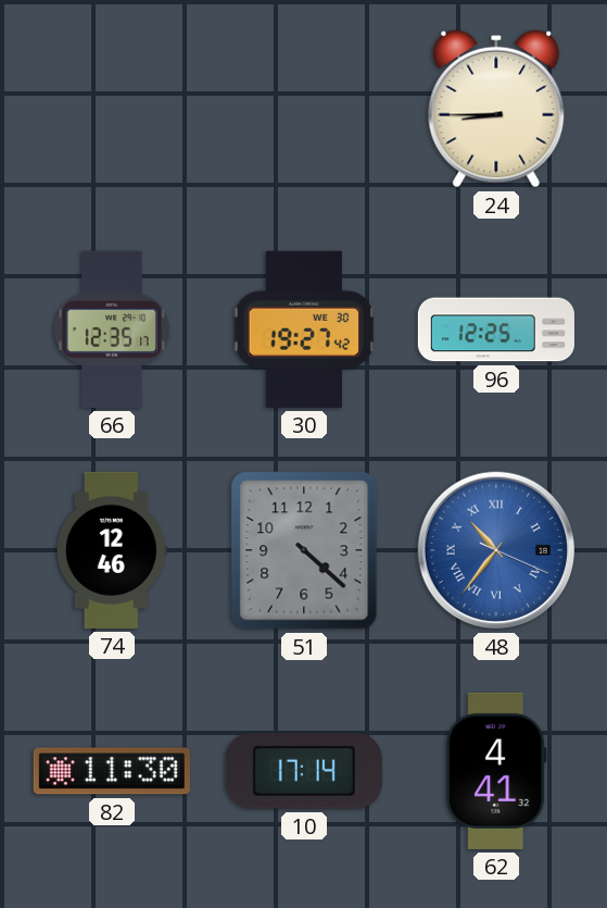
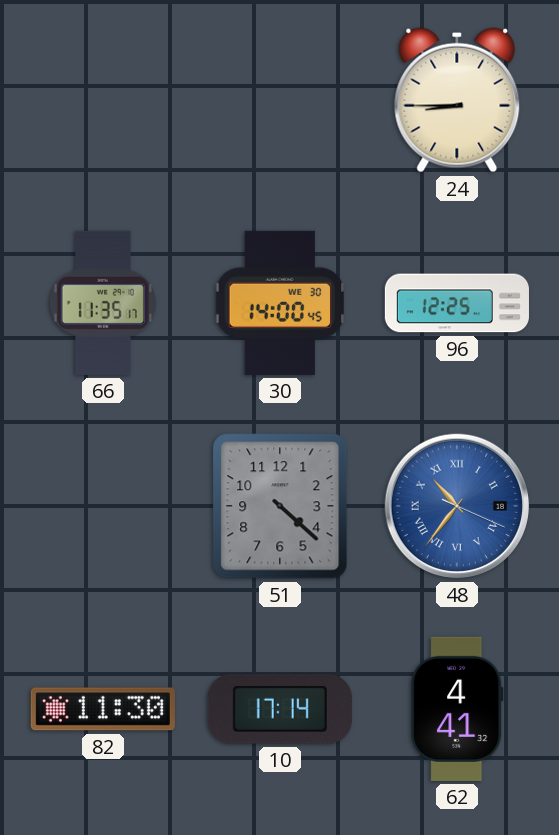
66: 12:35 -> 11:35
30: 19:27 -> 14:00
74: 12:46 -> none
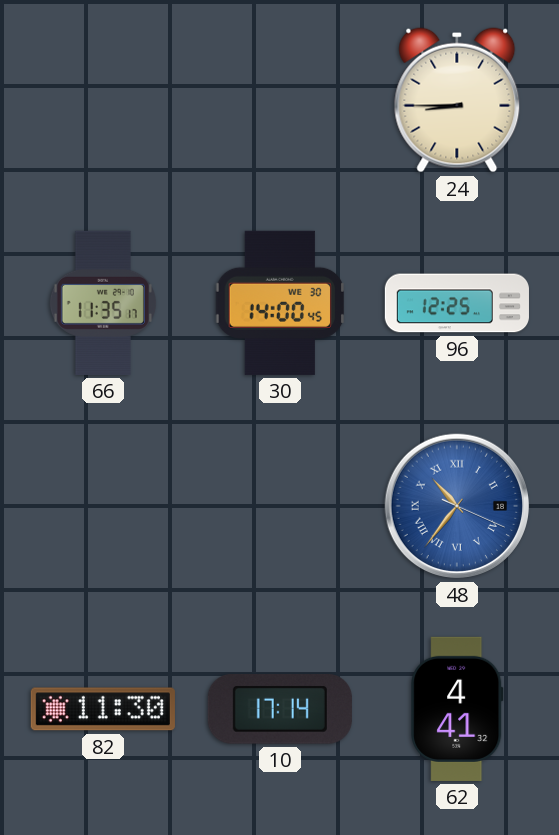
51: 4:22 -> none
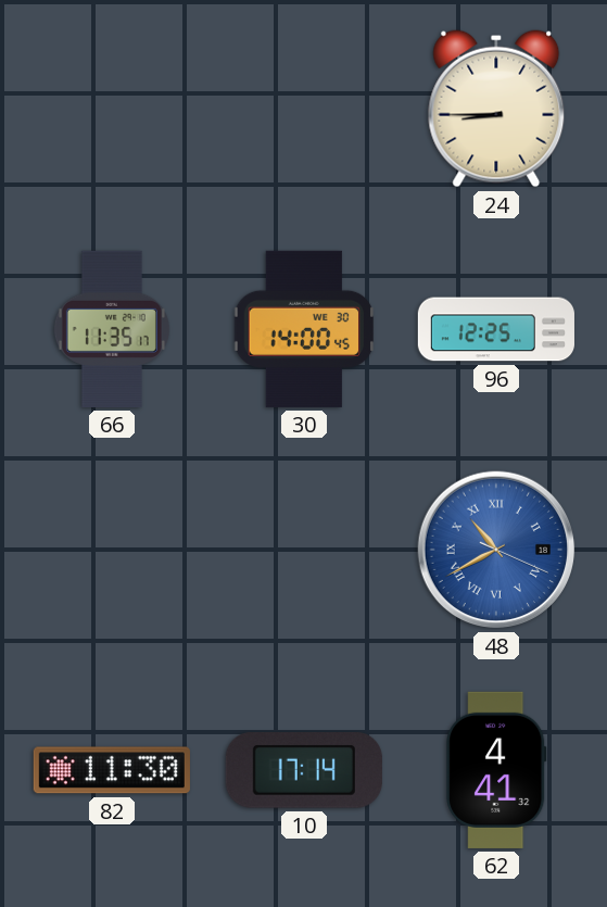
48: 10:36 -> 10:40
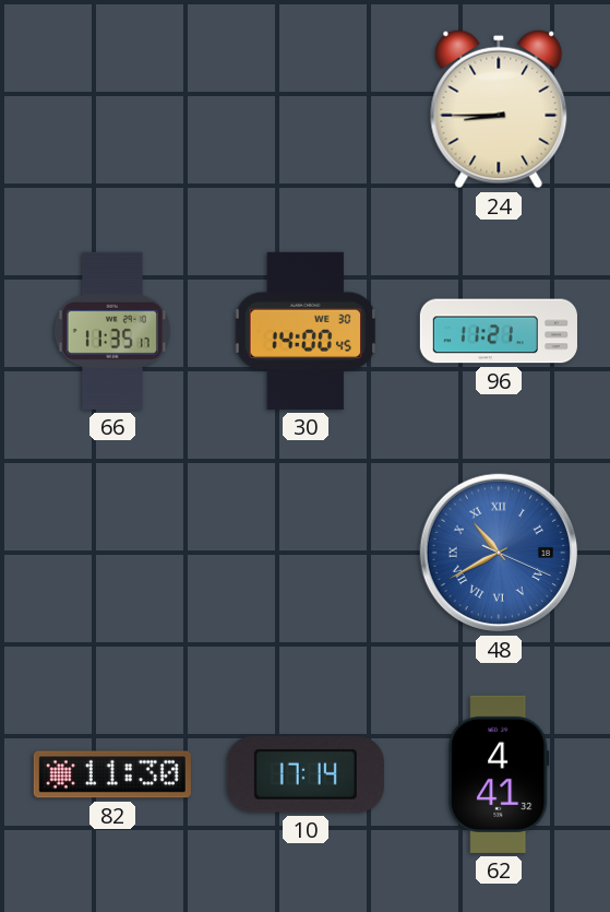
96: 12:25 -> 11:21
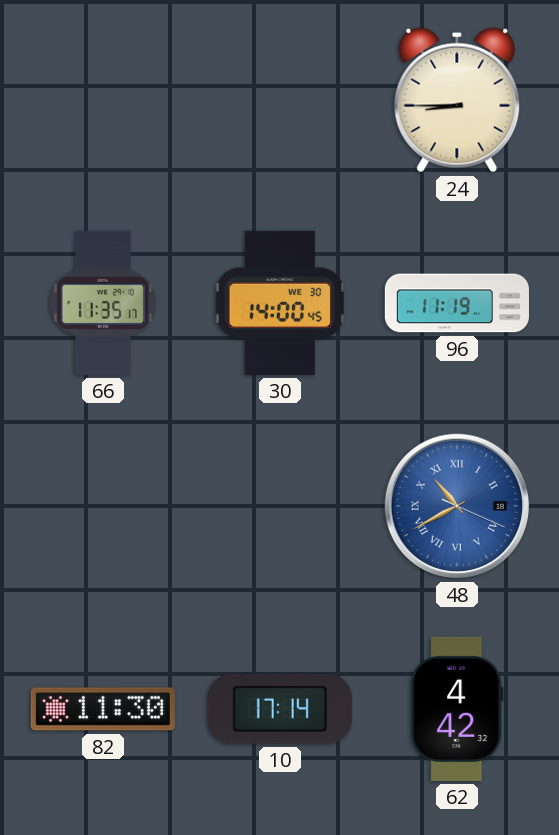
96: 11:21 -> 11:19
62: 4:41 -> 4:42
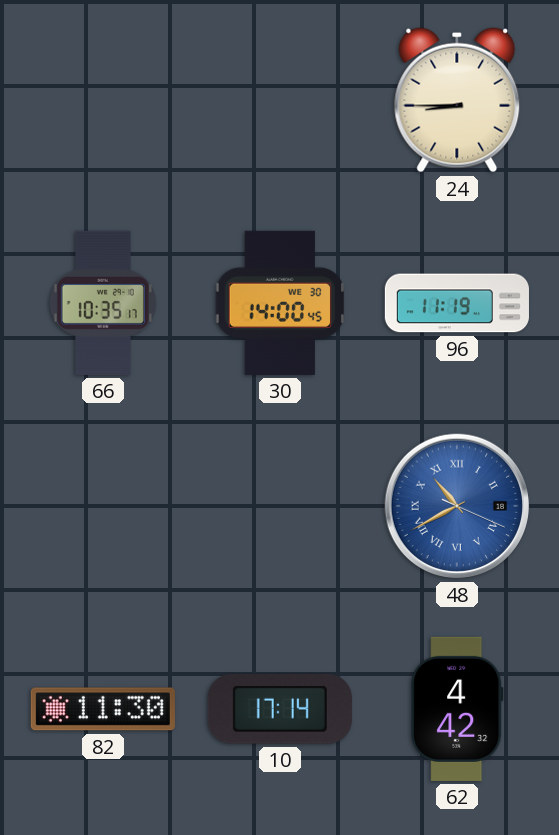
66: 11:35 -> 10:35
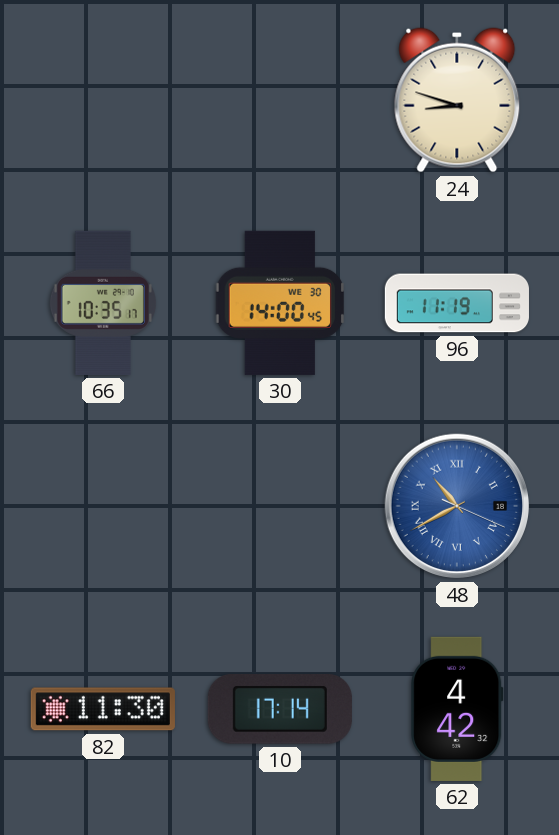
24: 8:45 -> 8:48
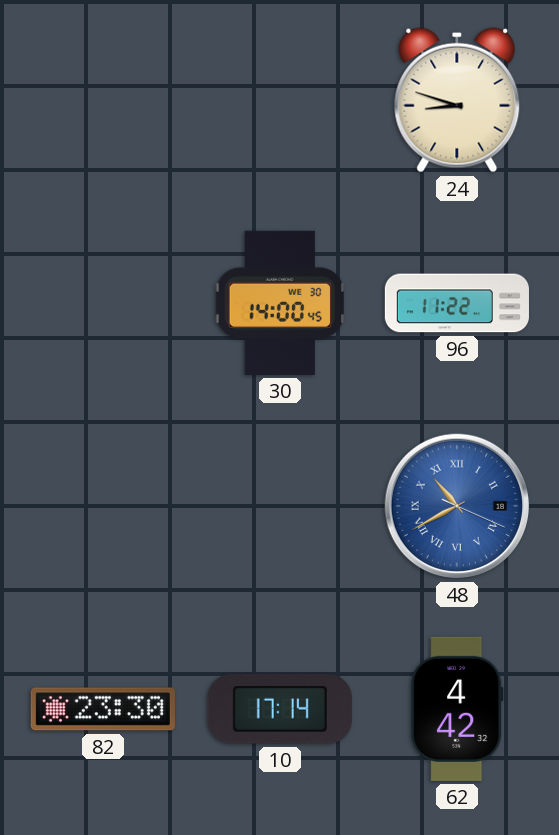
66: 10:35 -> none
96: 11:19 -> 11:22
82: 11:30 -> 23:30
